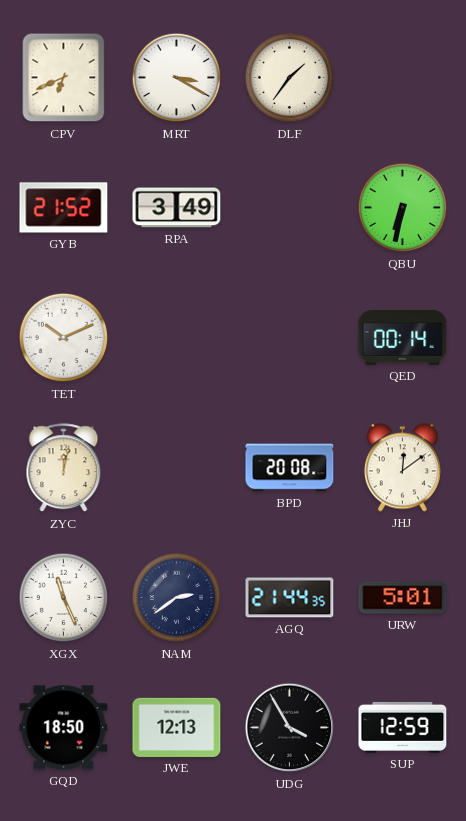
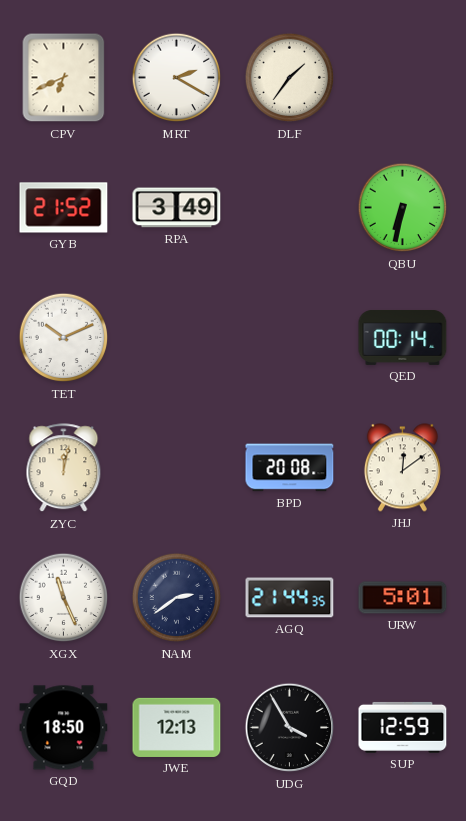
MRT: 3:20 -> 2:20
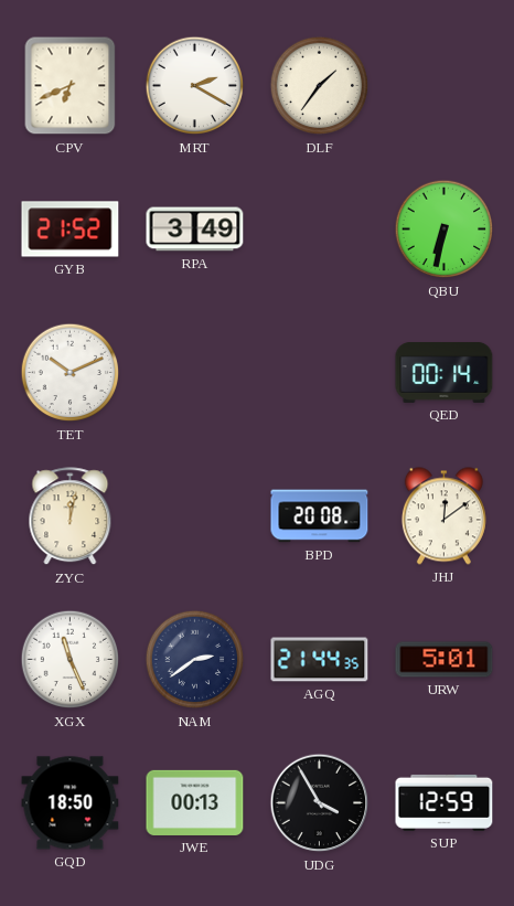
JWE: 12:13 -> 00:13
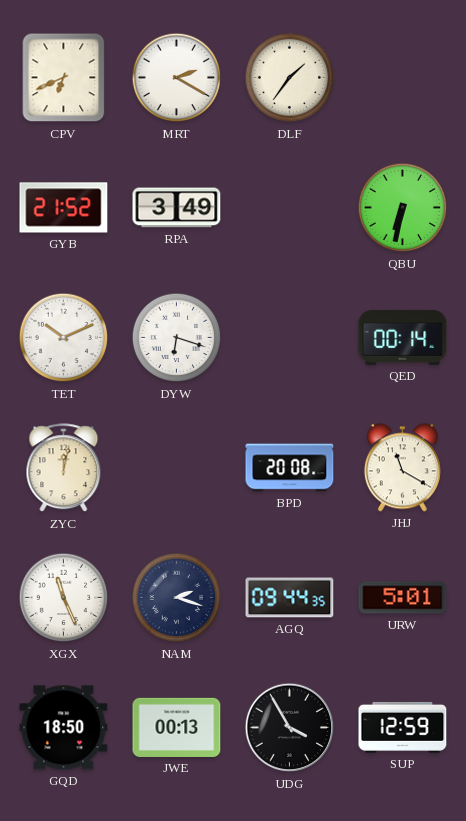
DYW: none -> 6:18
JHJ: 12:09 -> 11:20
NAM: 2:39 -> 2:18
AGQ: 21:44 -> 09:44
